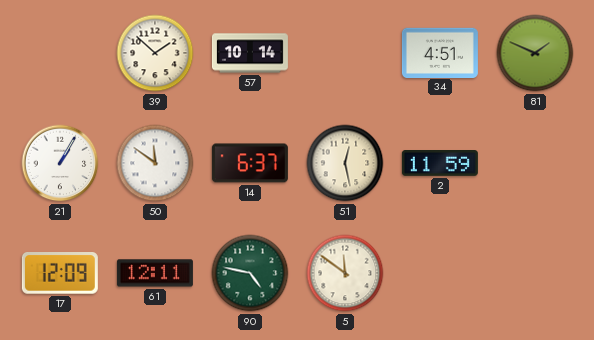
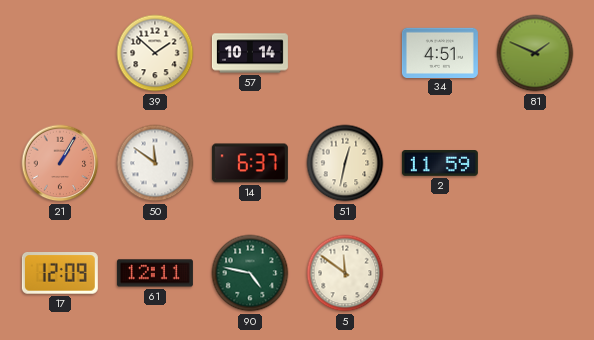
21 dial: white -> salmon
51: 12:28 -> 12:32
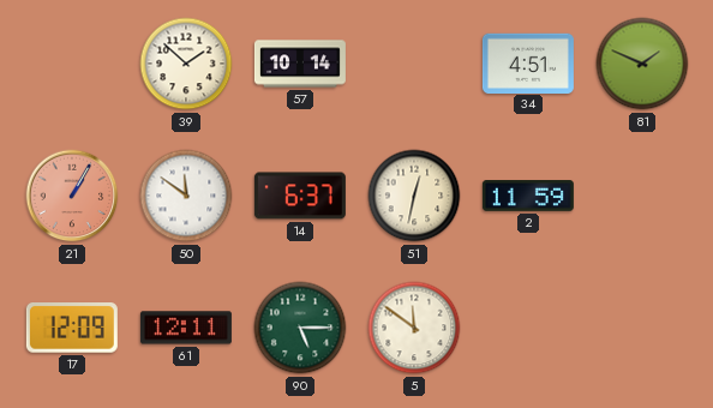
90: 4:47 -> 5:15
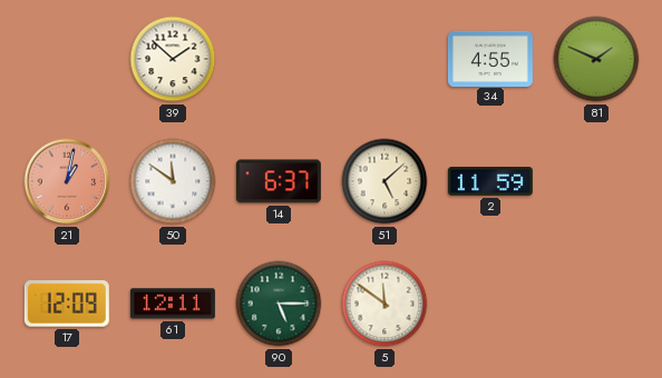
57: 10:14 -> none
34: 4:51 -> 4:55
21: 1:05 -> 1:02
51: 12:32 -> 5:08
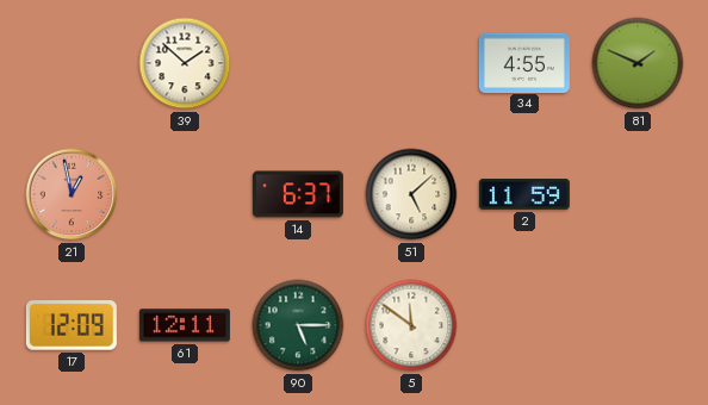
21: 1:02 -> 12:58
50: 11:51 -> none
